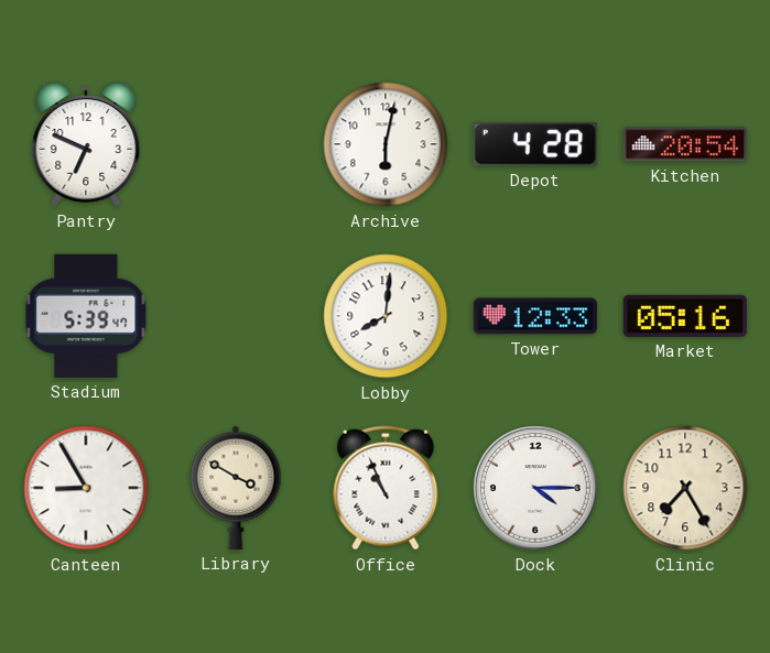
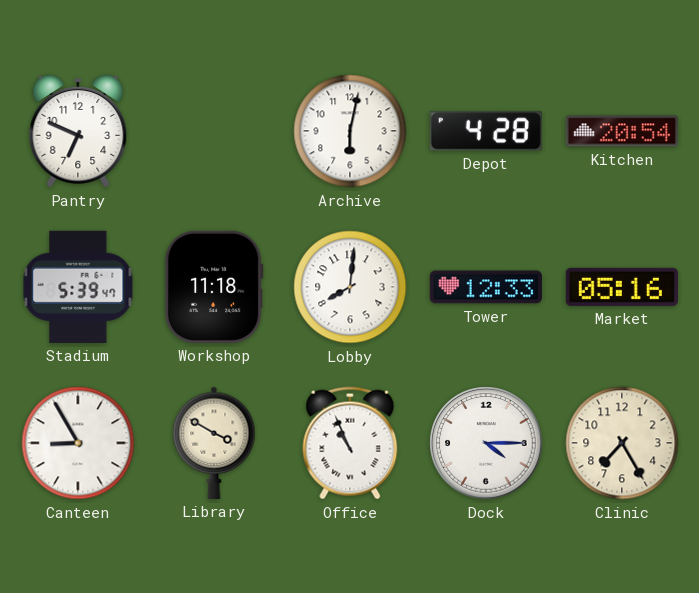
Workshop: none -> 11:18
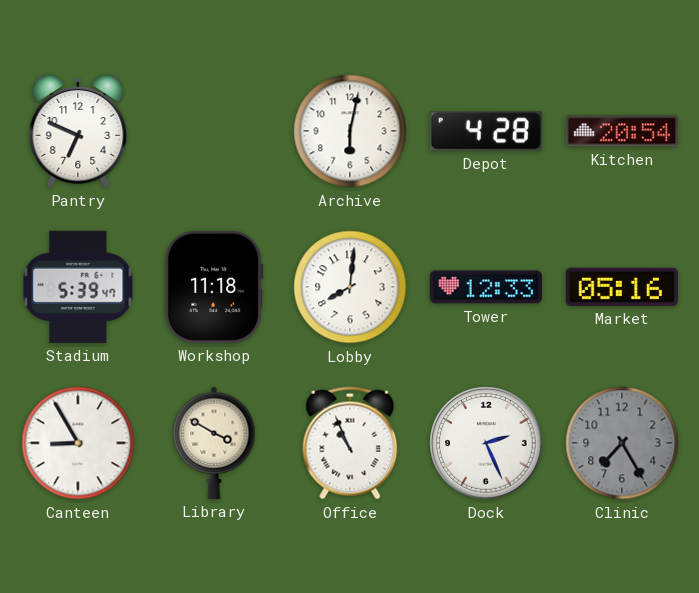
Dock: 4:15 -> 2:26
Clinic dial: cream -> grey
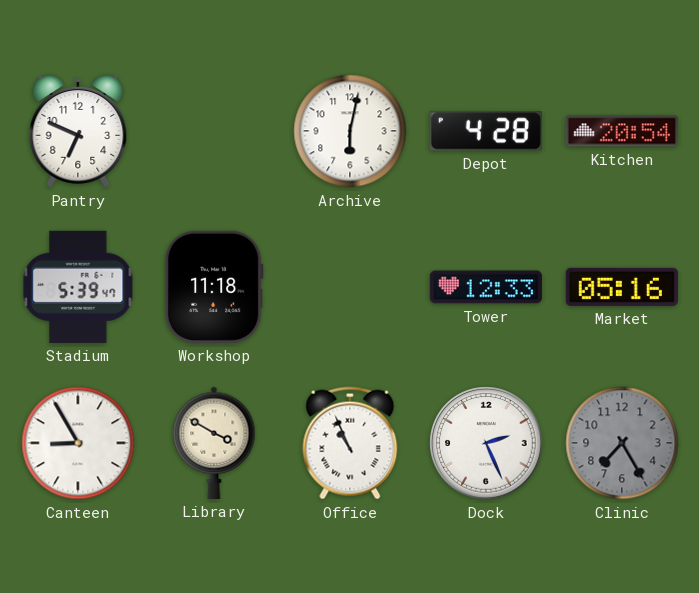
Lobby: 8:01 -> none
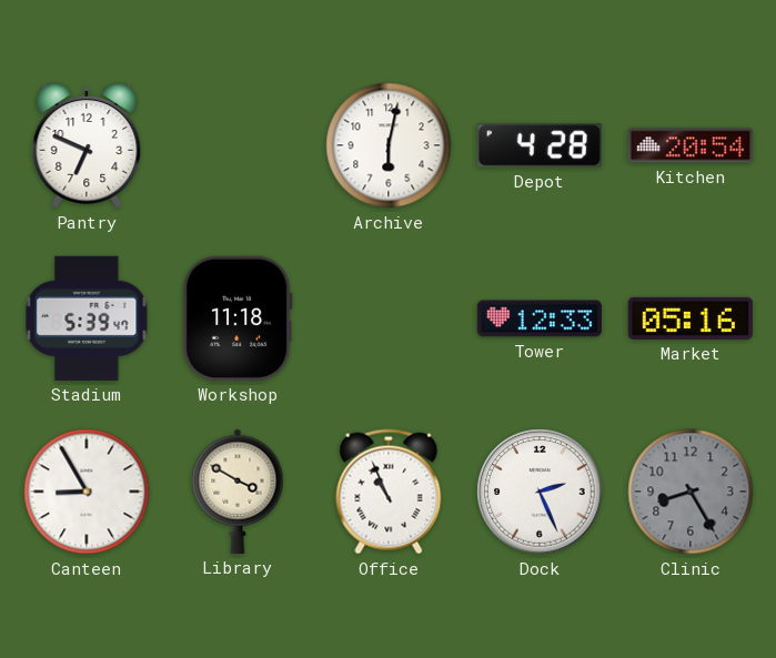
Clinic: 7:25 -> 8:25
